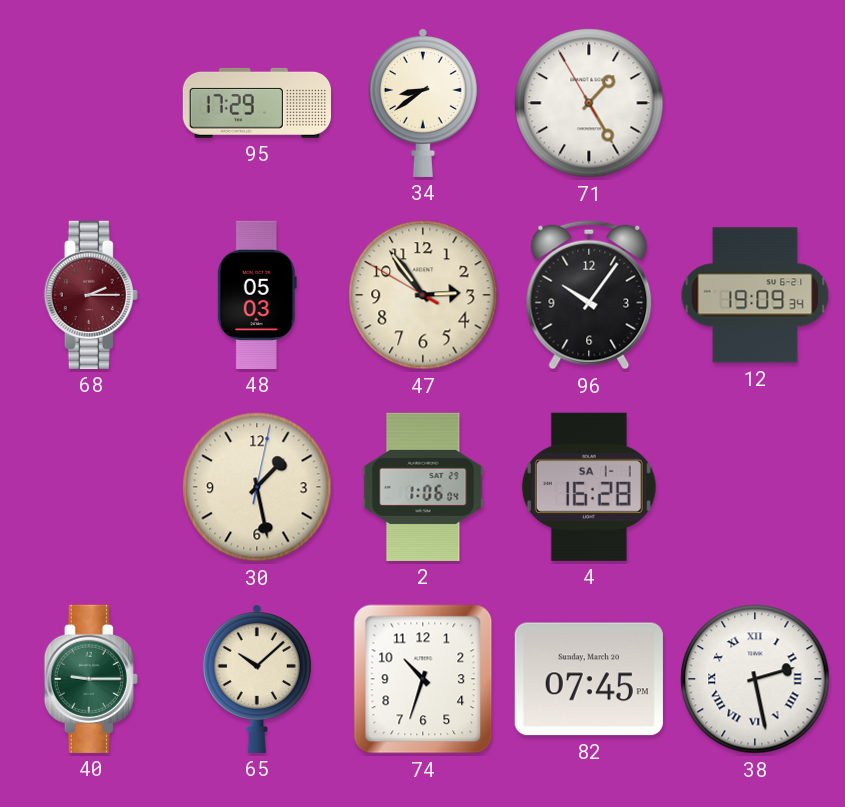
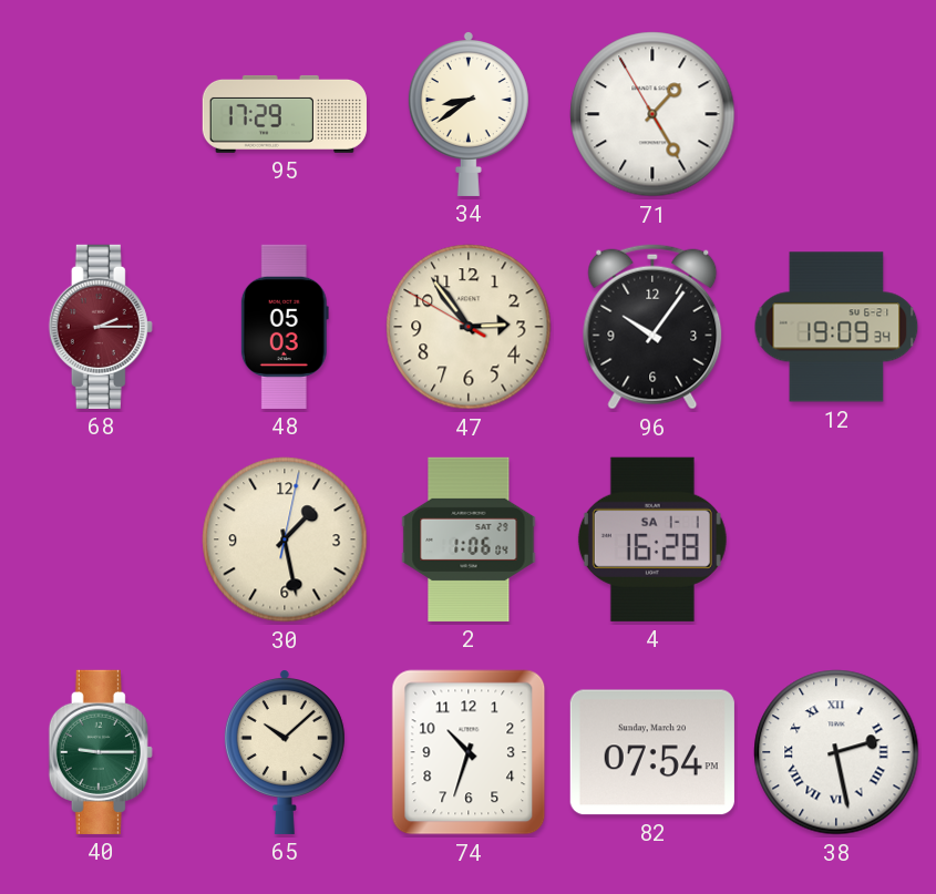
82: 07:45 -> 07:54
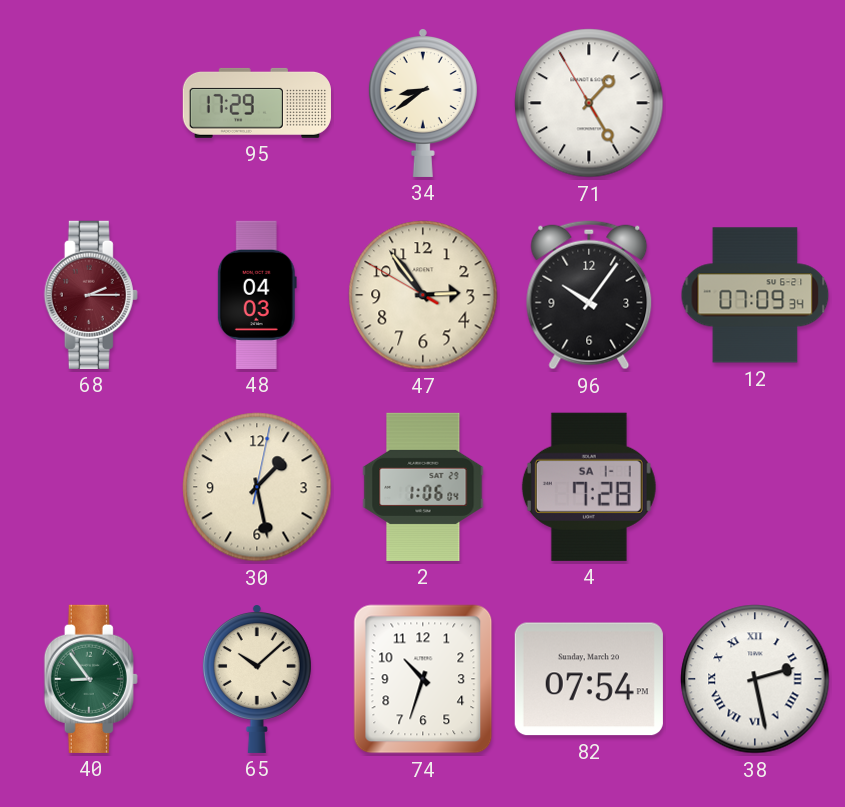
48: 05:03 -> 04:03
12: 19:09 -> 07:09
4: 16:28 -> 7:28
40: 9:15 -> 8:54
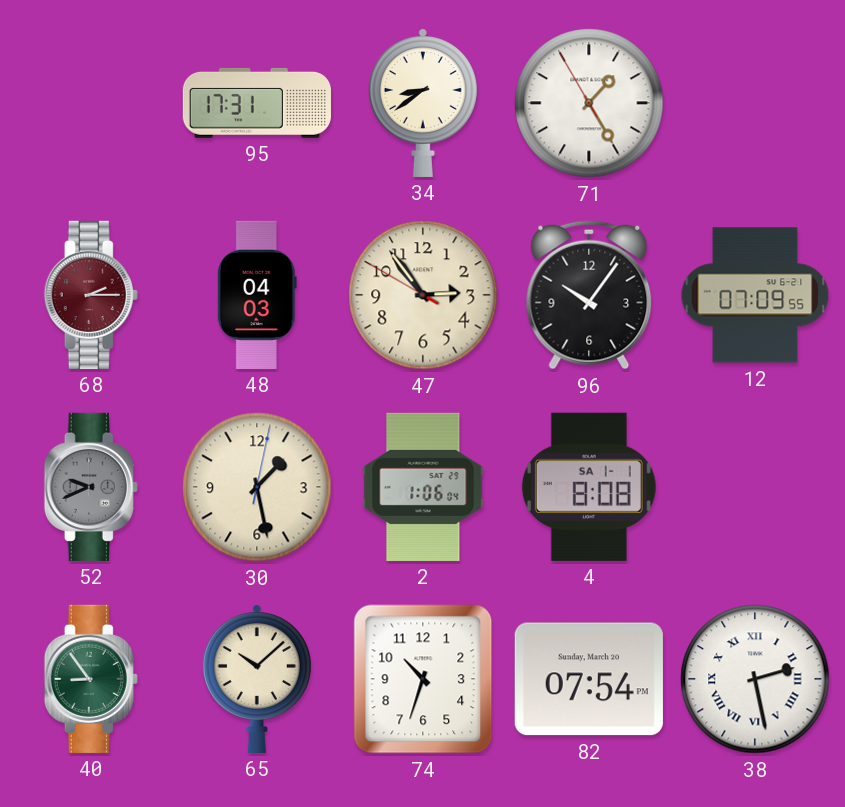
95: 17:29 -> 17:31
12: 07:09:34 -> 07:09:55
52: none -> 9:41
4: 7:28 -> 8:08
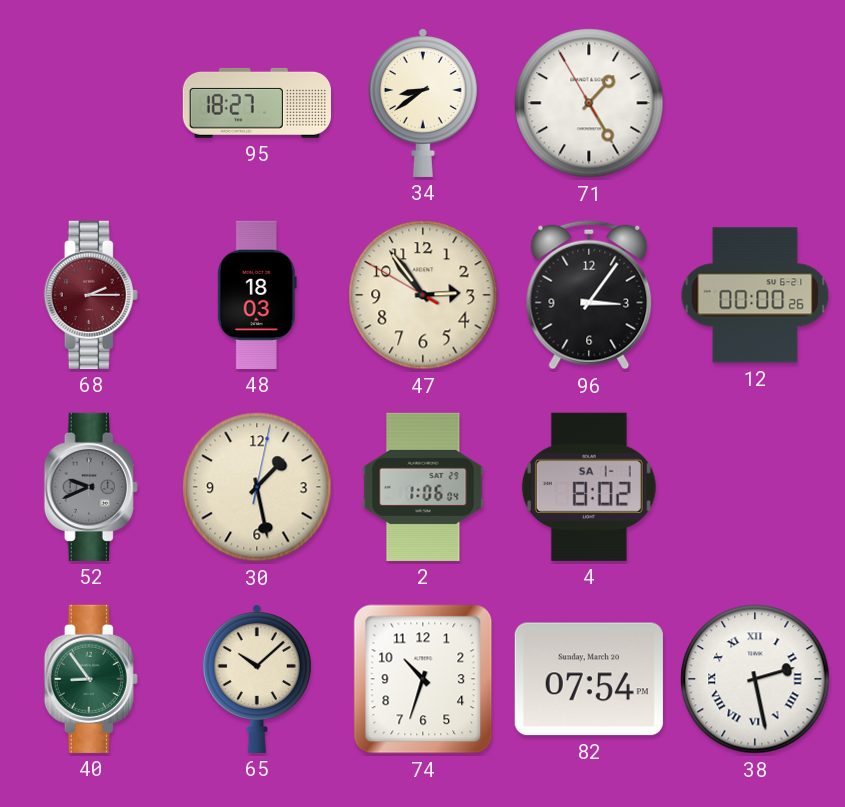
95: 17:31 -> 18:27
48: 04:03 -> 18:03
96: 10:06 -> 3:06
12: 07:09 -> 00:00
4: 8:08 -> 8:02
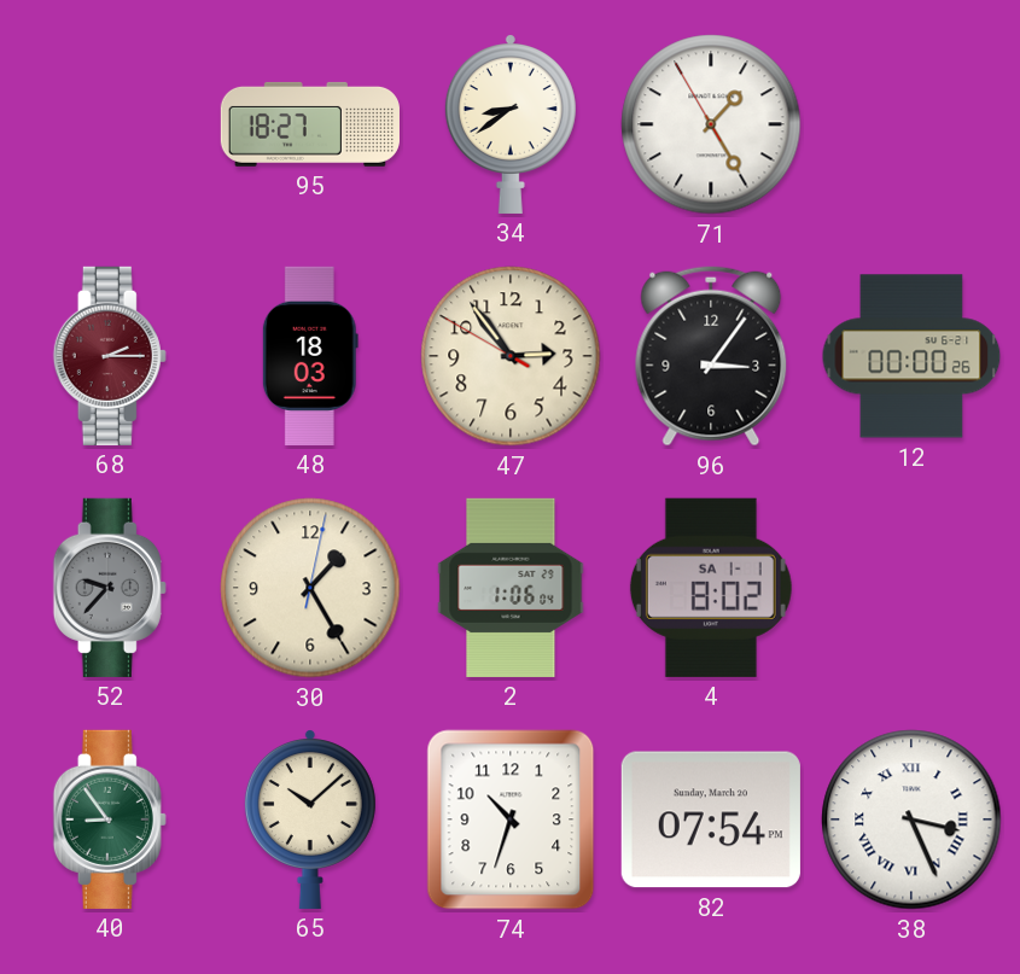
52: 9:41 -> 9:37
30: 1:28 -> 1:25
38: 2:28 -> 3:26
